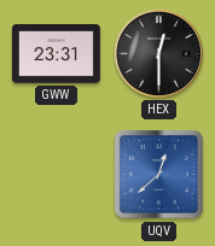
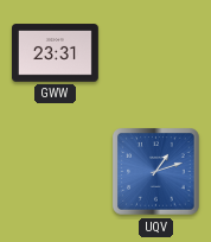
HEX: 12:30 -> none
UQV: 12:38 -> 1:12
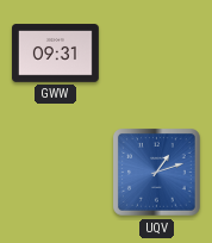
GWW: 23:31 -> 09:31
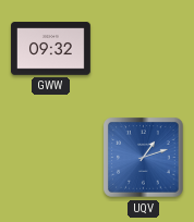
GWW: 09:31 -> 09:32
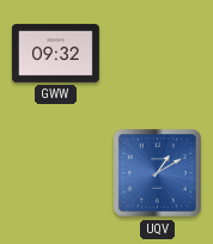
UQV: 1:12 -> 1:10
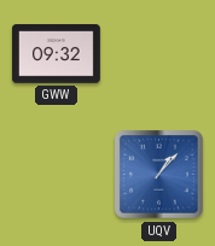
UQV: 1:10 -> 1:07
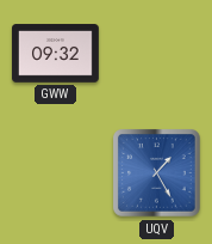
UQV: 1:07 -> 1:25
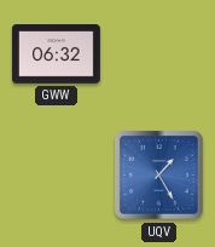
GWW: 09:32 -> 06:32
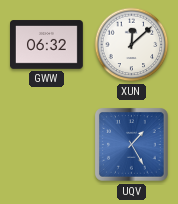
XUN: none -> 12:08
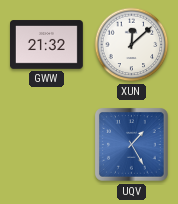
GWW: 06:32 -> 21:32
